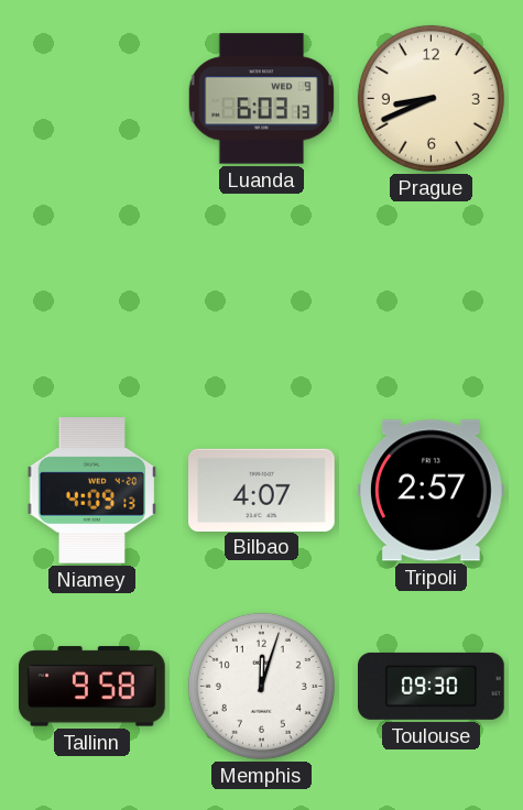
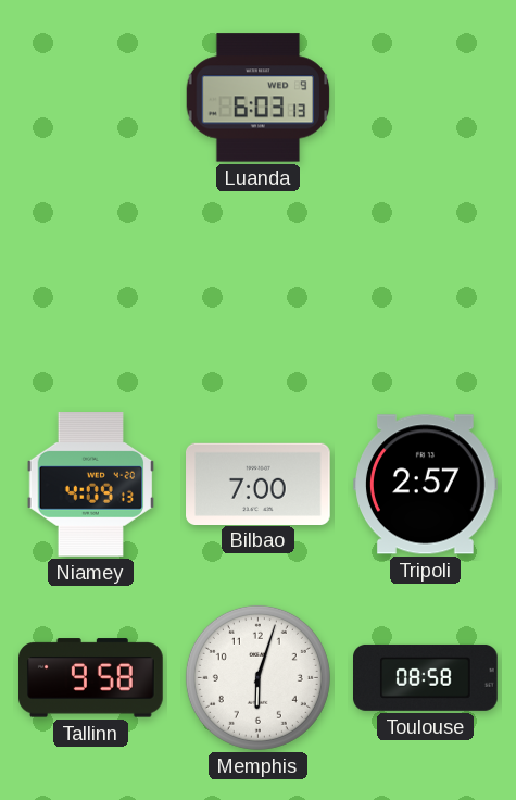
Prague: 8:41 -> none
Bilbao: 4:07 -> 7:00
Memphis: 12:03 -> 6:03
Toulouse: 09:30 -> 08:58
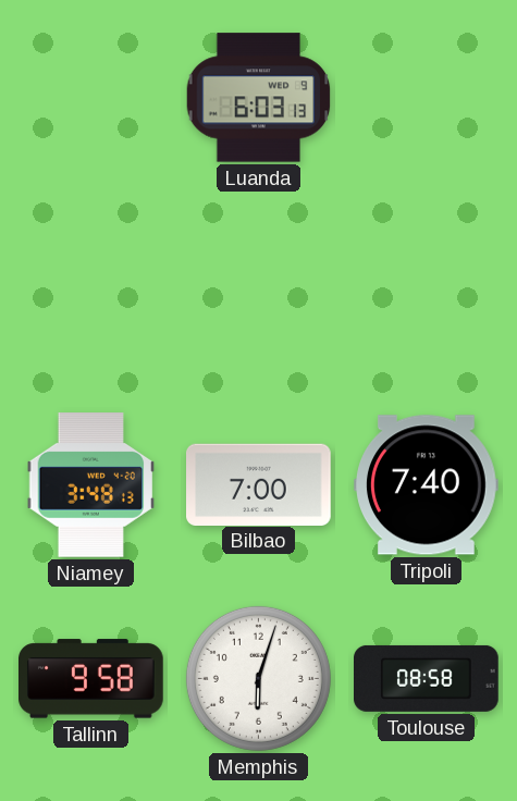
Niamey: 4:09 -> 3:48
Tripoli: 2:57 -> 7:40
